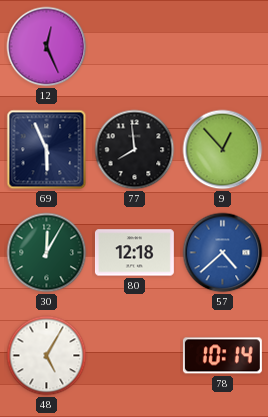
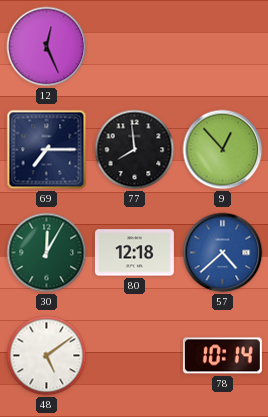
69: 5:56 -> 7:15
48: 5:05 -> 5:09
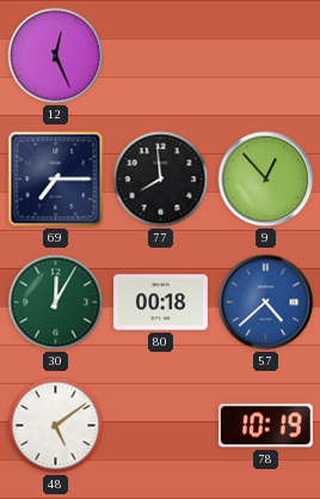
80: 12:18 -> 00:18
78: 10:14 -> 10:19
